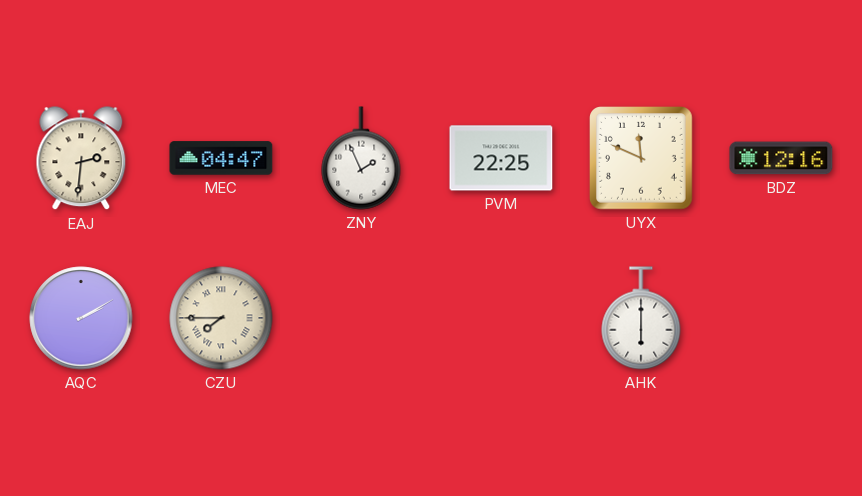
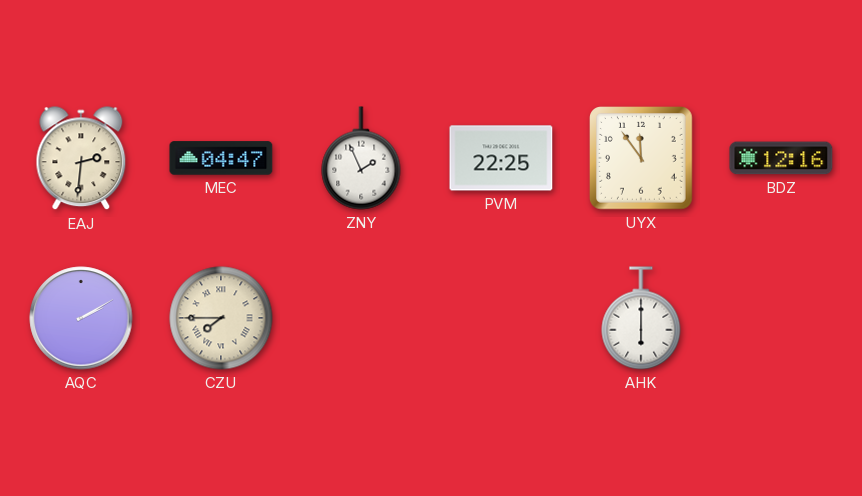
UYX: 11:49 -> 11:54
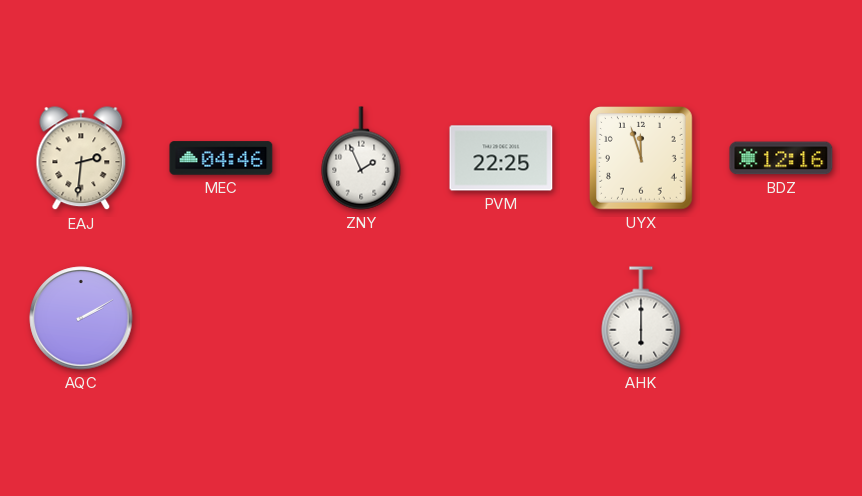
MEC: 04:47 -> 04:46
UYX: 11:54 -> 11:57
CZU: 7:45 -> none
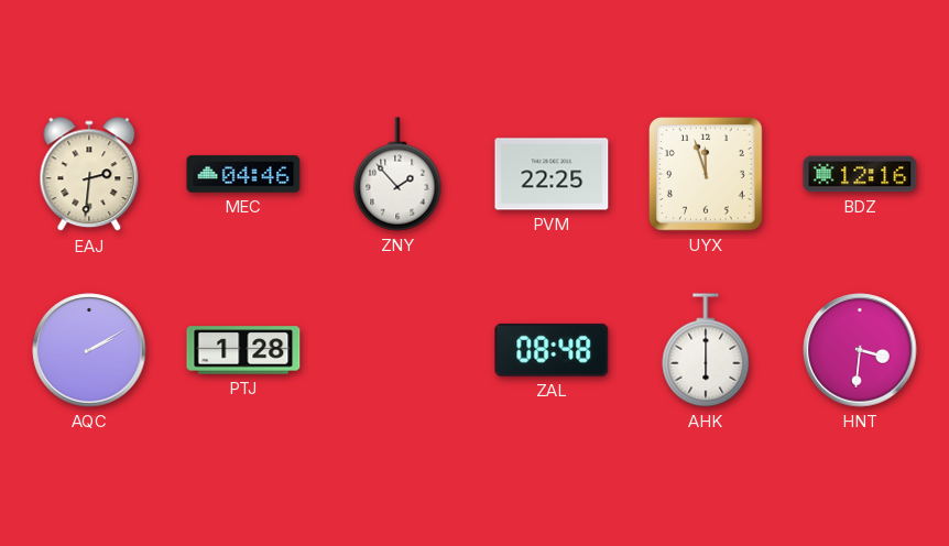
ZNY: 1:56 -> 1:53
PTJ: none -> 1:28
ZAL: none -> 08:48
HNT: none -> 3:31
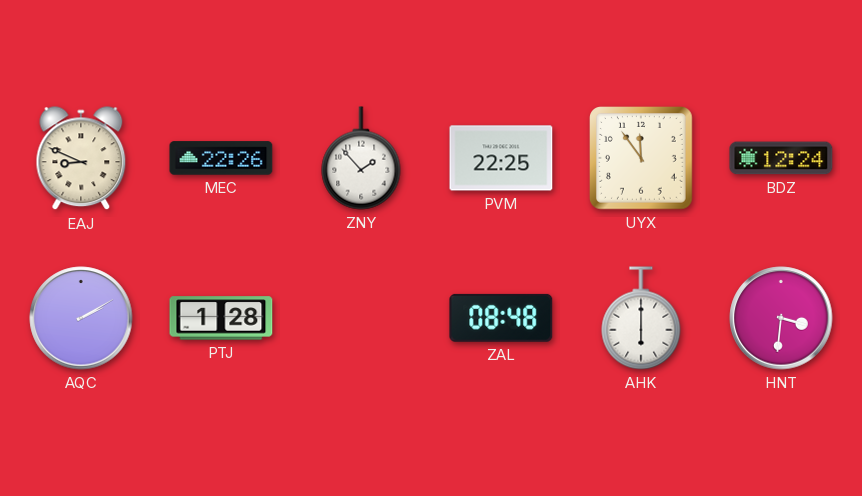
EAJ: 2:31 -> 8:49
MEC: 04:46 -> 22:26
UYX: 11:57 -> 11:54
BDZ: 12:16 -> 12:24
